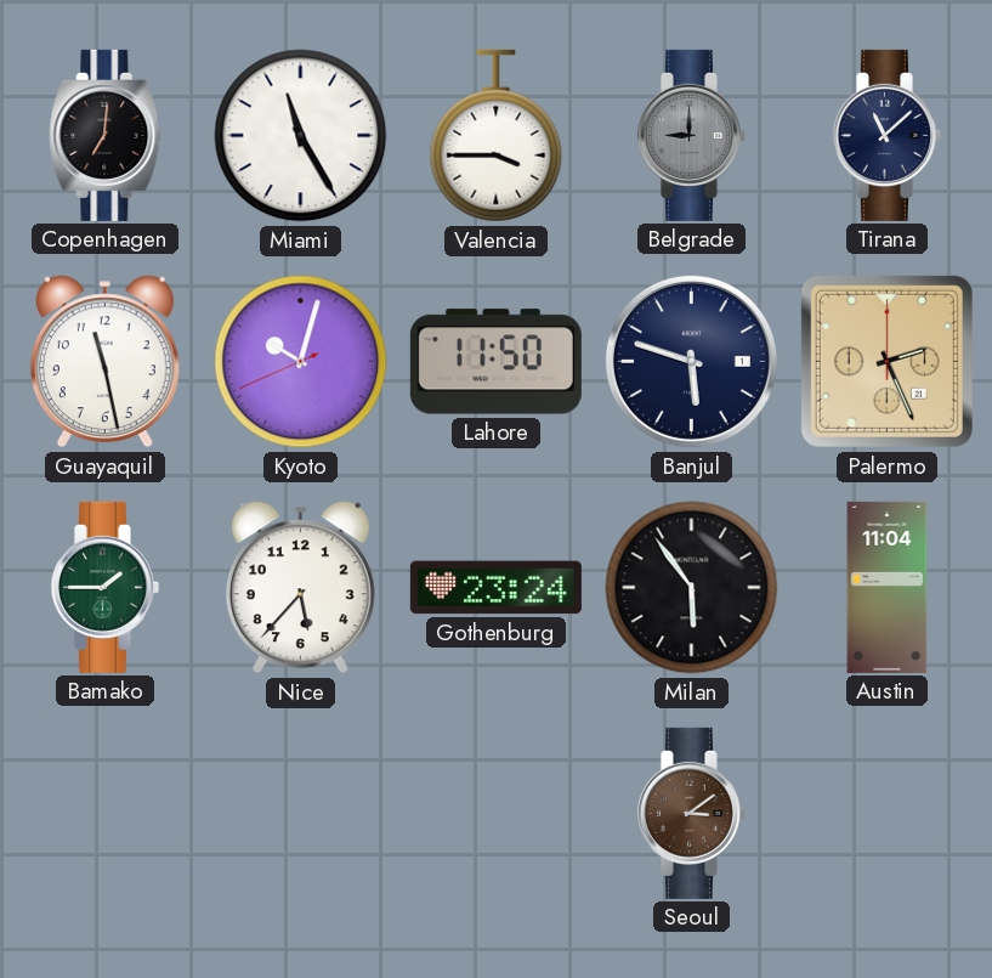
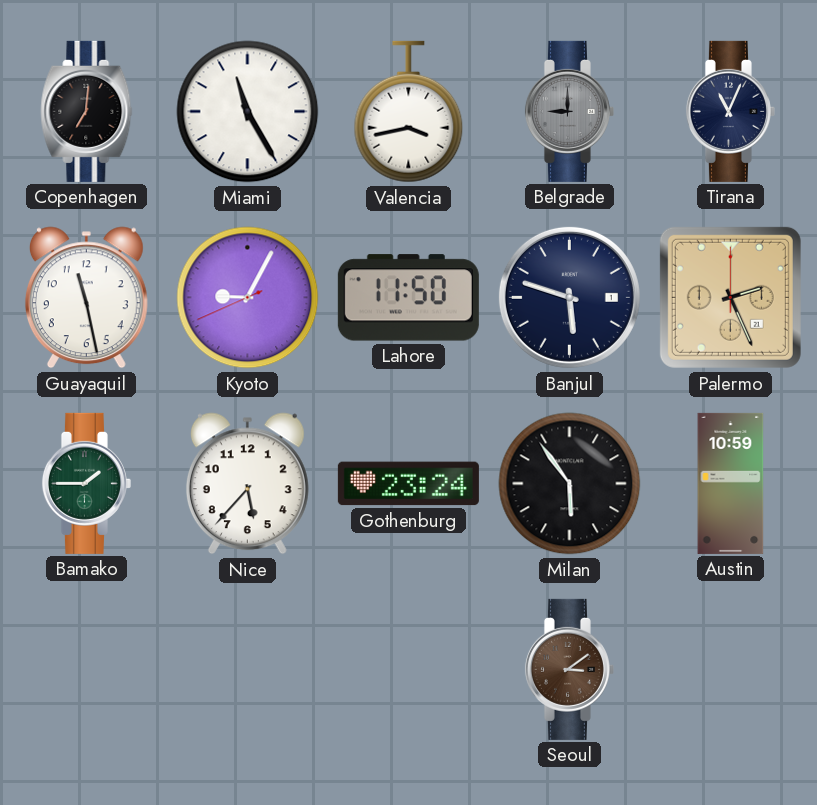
Valencia: 3:45 -> 3:43
Tirana: 11:08 -> 11:04
Kyoto: 10:02 -> 9:04
Austin: 11:04 -> 10:59
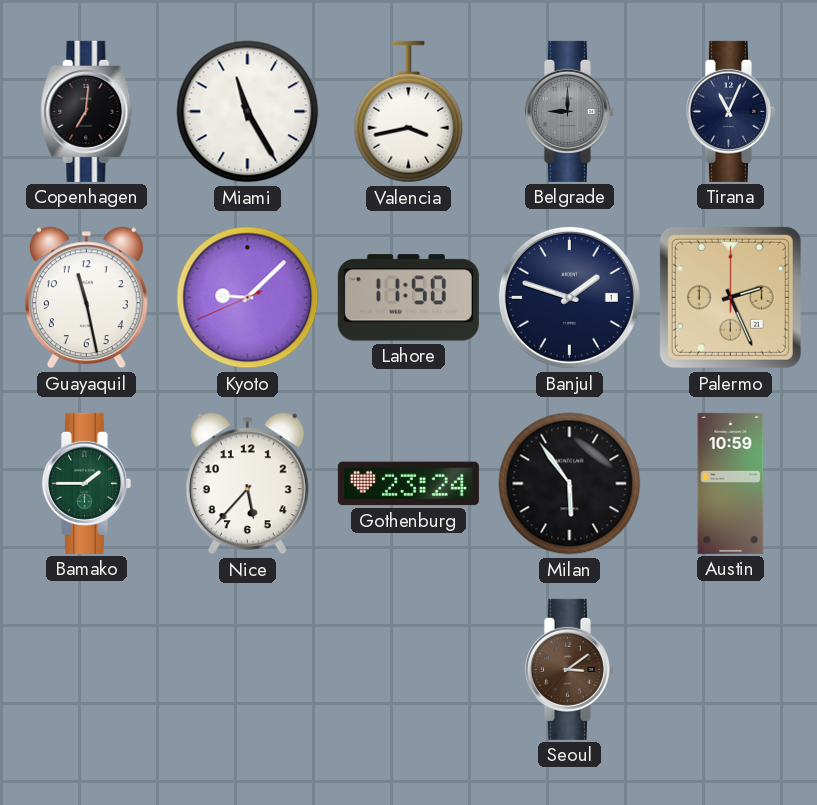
Kyoto: 9:04 -> 9:07
Banjul: 5:48 -> 1:48
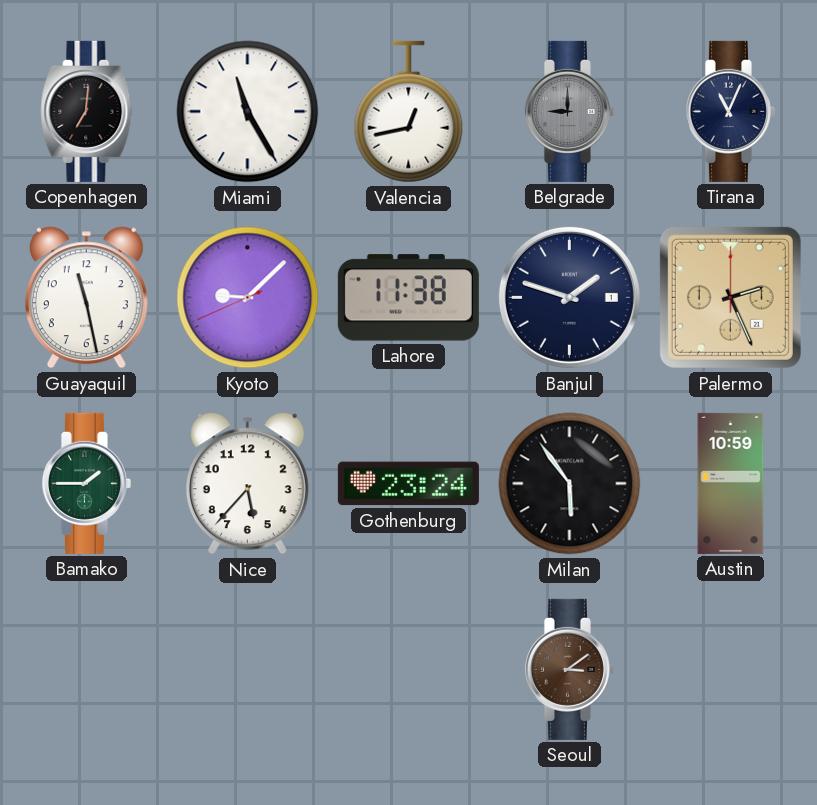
Valencia: 3:43 -> 12:43
Lahore: 11:50 -> 11:38
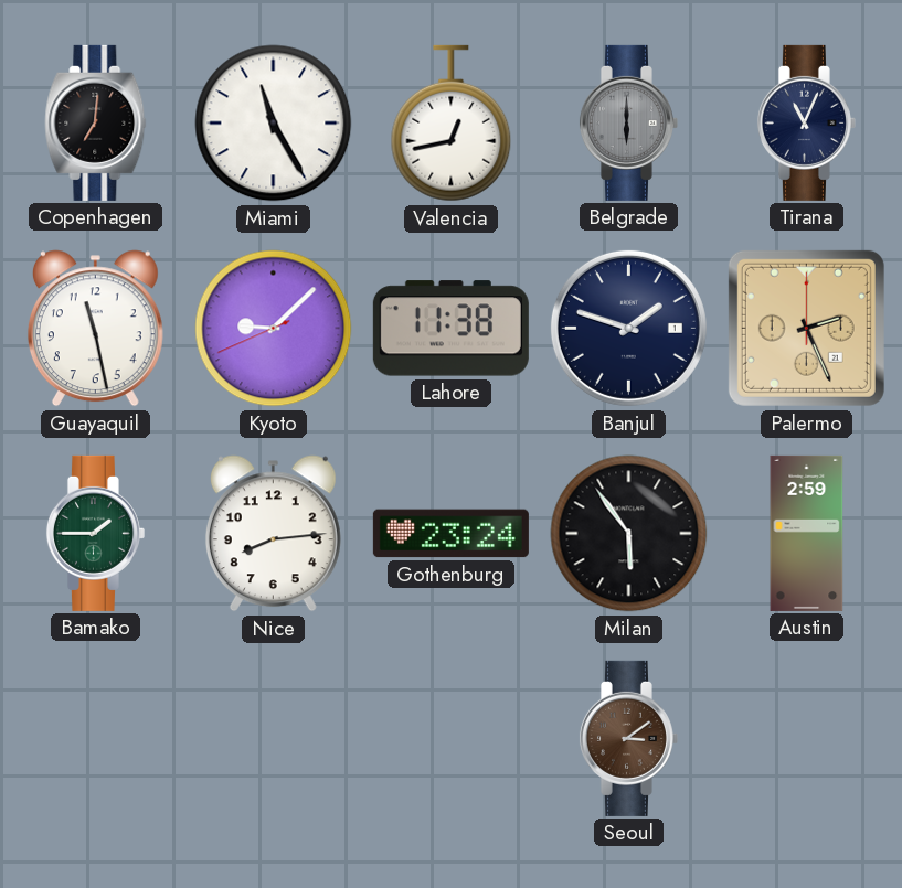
Belgrade: 9:00 -> 6:00
Nice: 5:37 -> 8:14
Austin: 10:59 -> 2:59
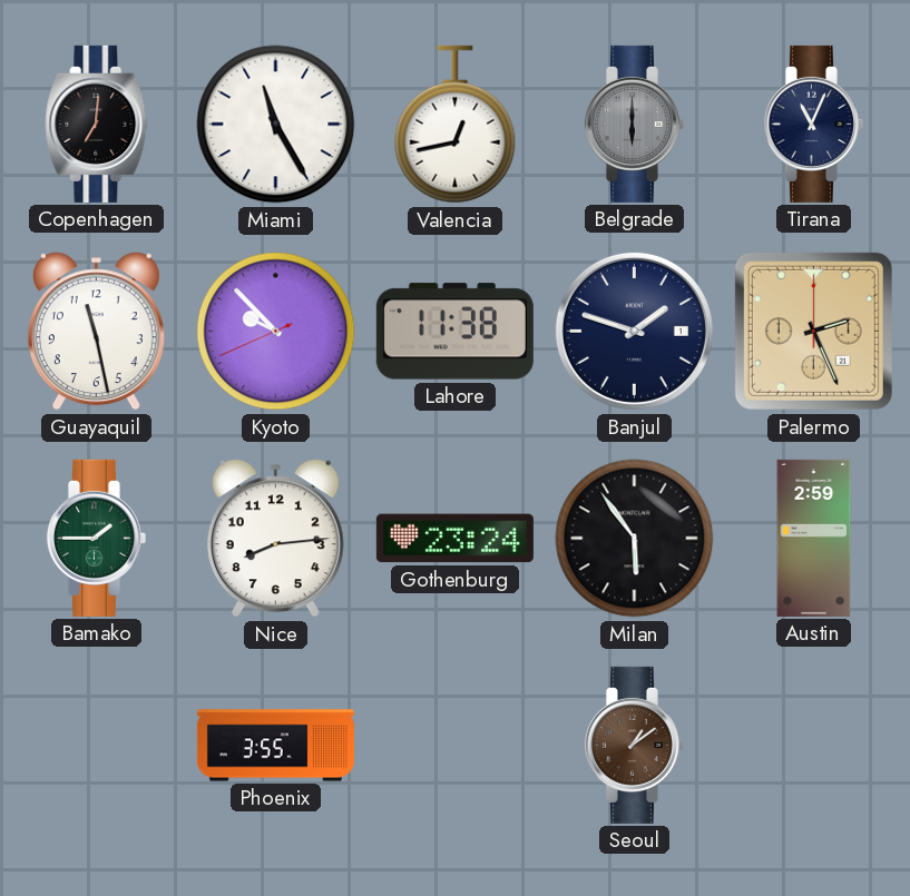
Kyoto: 9:07 -> 9:52
Phoenix: none -> 3:55
Seoul: 3:09 -> 1:09
